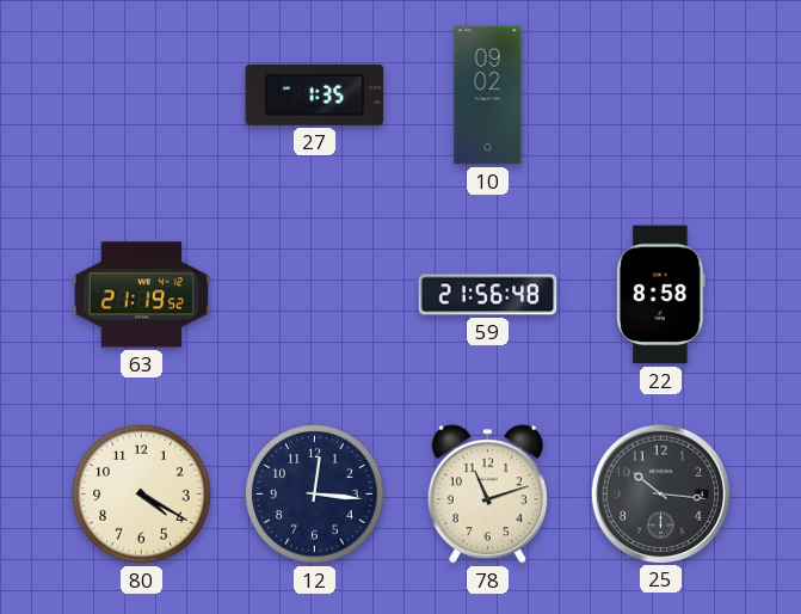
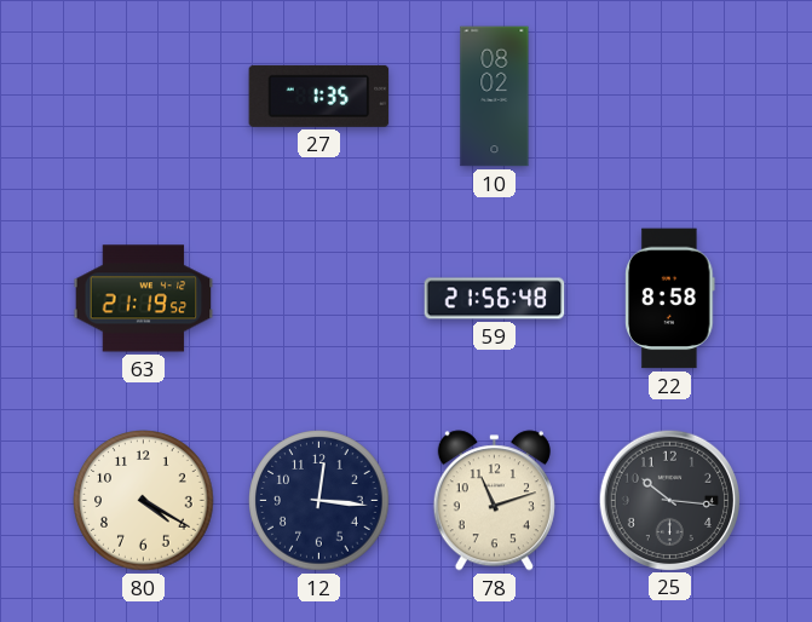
10: 09:02 -> 08:02
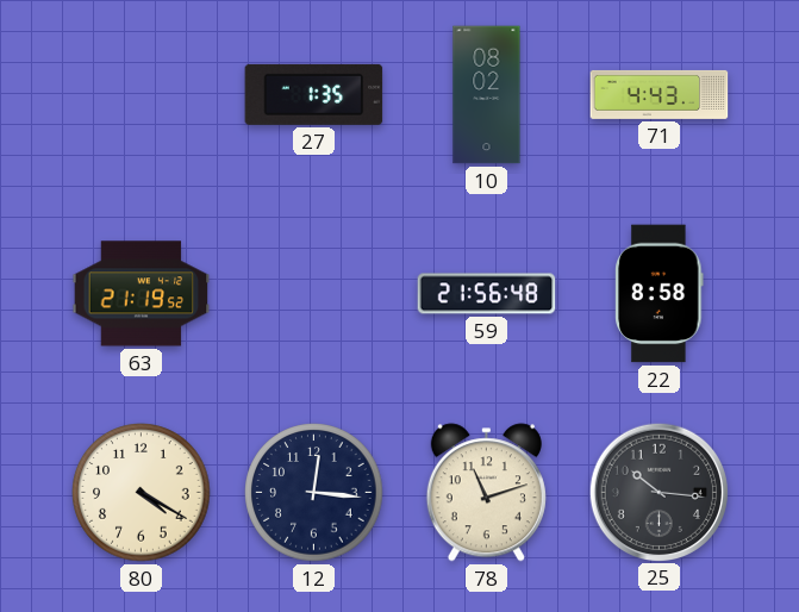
71: none -> 4:43
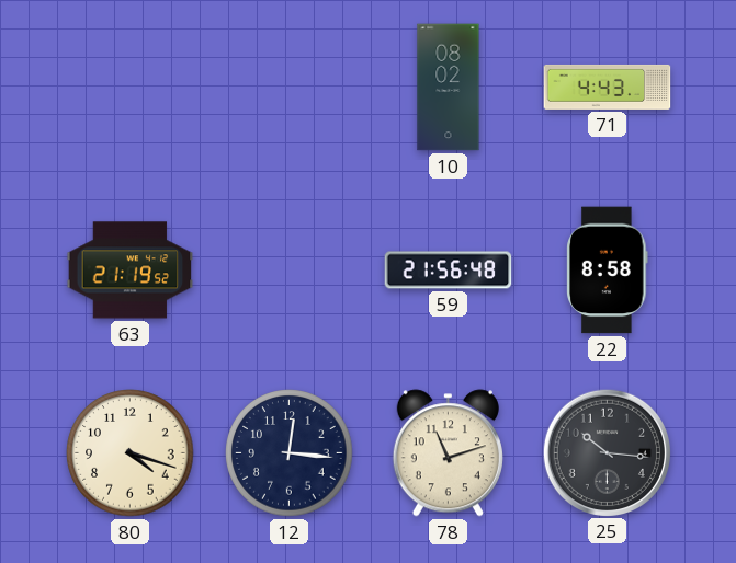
27: 1:35 -> none
80: 4:20 -> 4:18
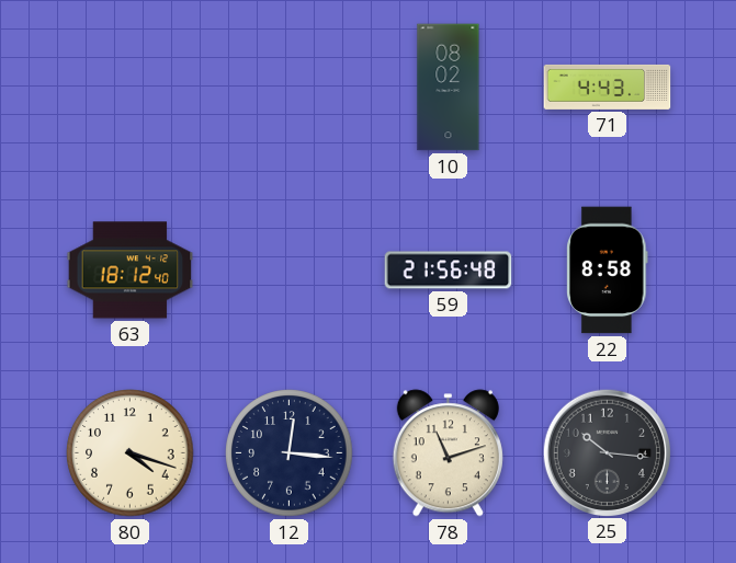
63: 21:19 -> 18:12
